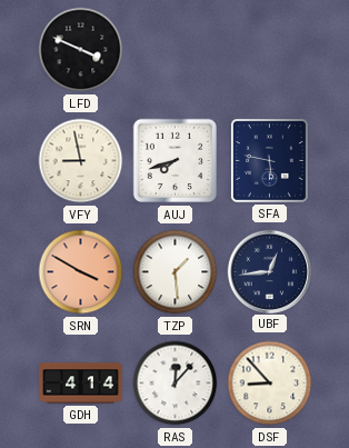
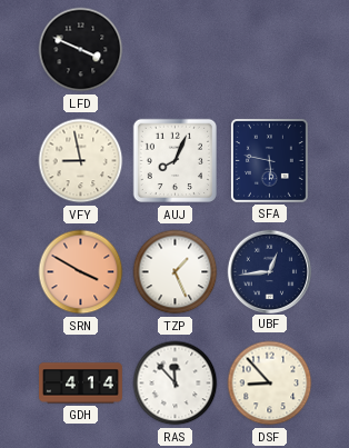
AUJ: 7:42 -> 8:04
TZP: 1:29 -> 1:26
RAS: 12:07 -> 11:53
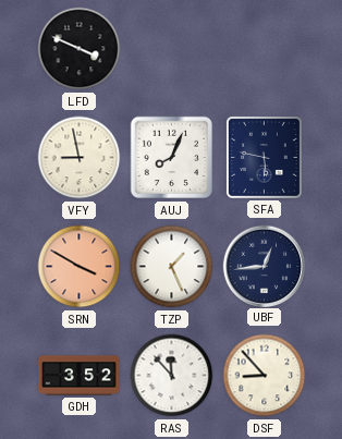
GDH: 4:14 -> 3:52
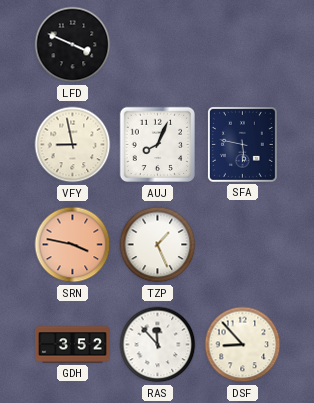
SRN: 3:50 -> 3:47
UBF: 12:44 -> none
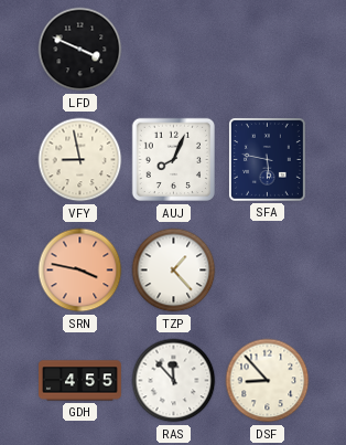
TZP: 1:26 -> 1:23
GDH: 3:52 -> 4:55
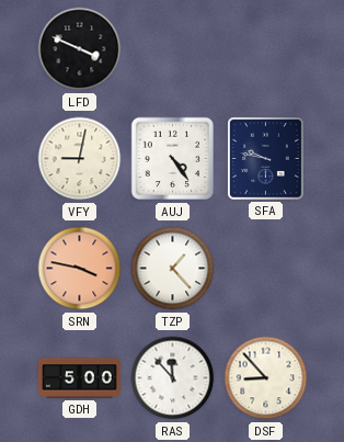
VFY: 8:58 -> 9:02
AUJ: 8:04 -> 4:24
SFA: 5:47 -> 9:47
GDH: 4:55 -> 5:00
